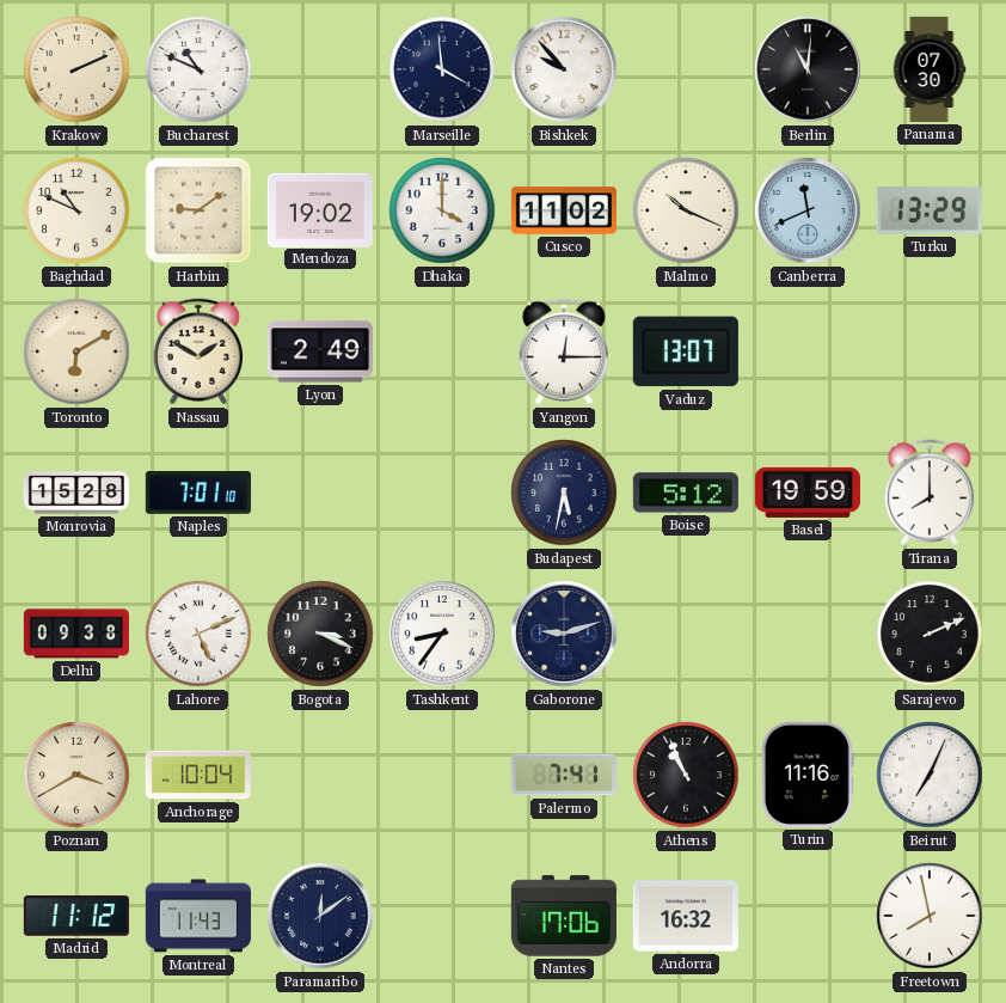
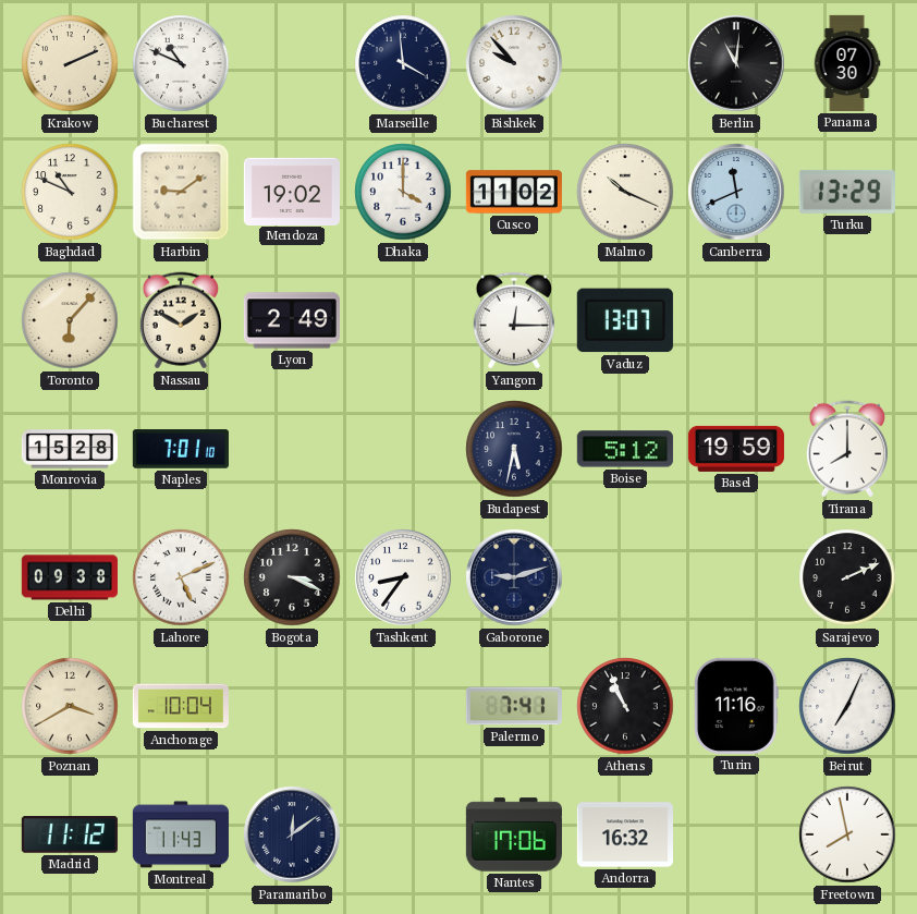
Toronto: 6:10 -> 6:07
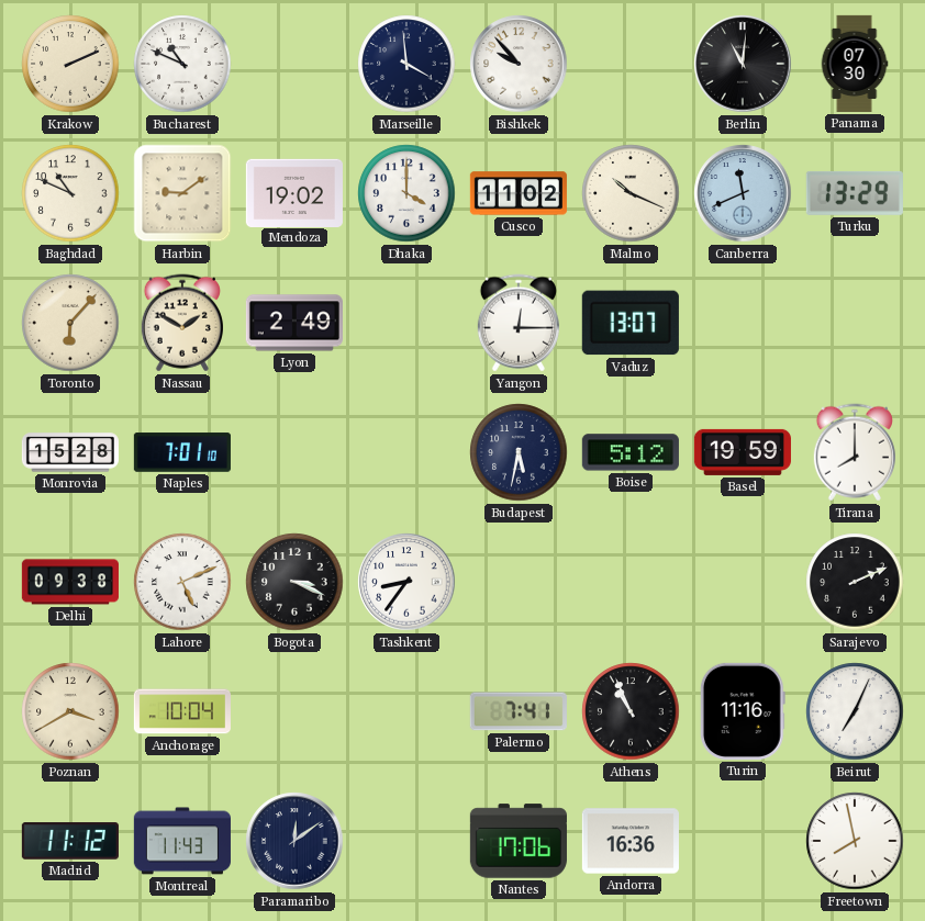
Gaborone: 9:12 -> none
Andorra: 16:32 -> 16:36
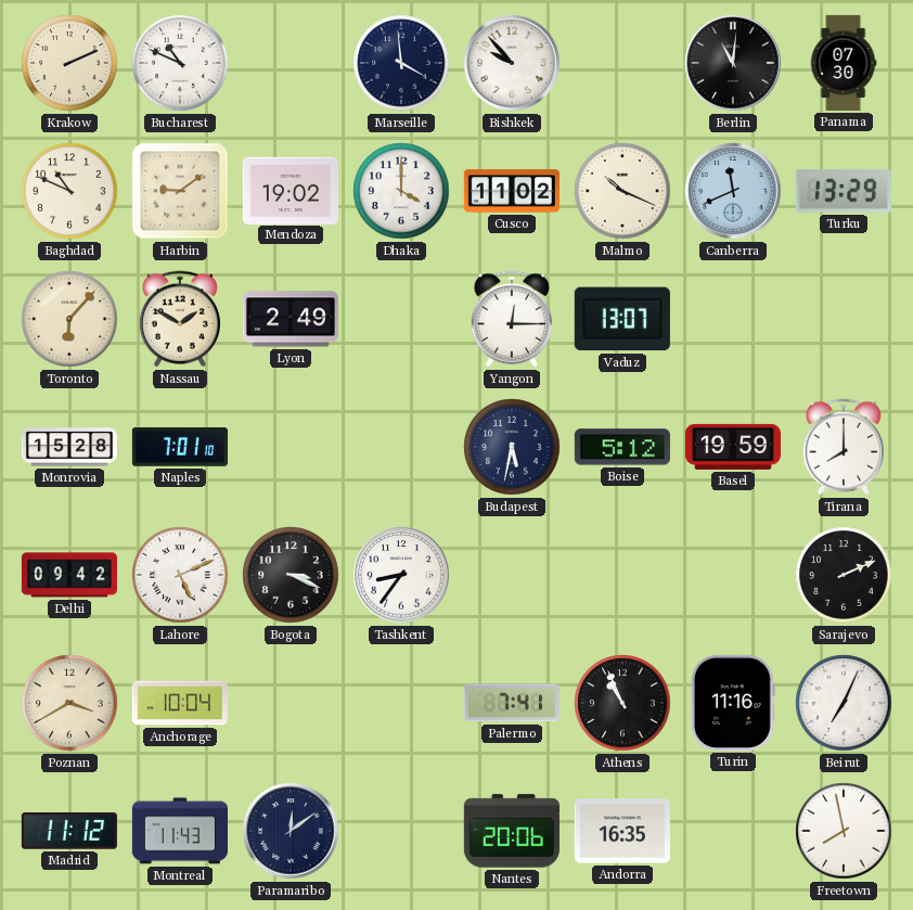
Delhi: 09:38 -> 09:42
Nantes: 17:06 -> 20:06
Andorra: 16:36 -> 16:35
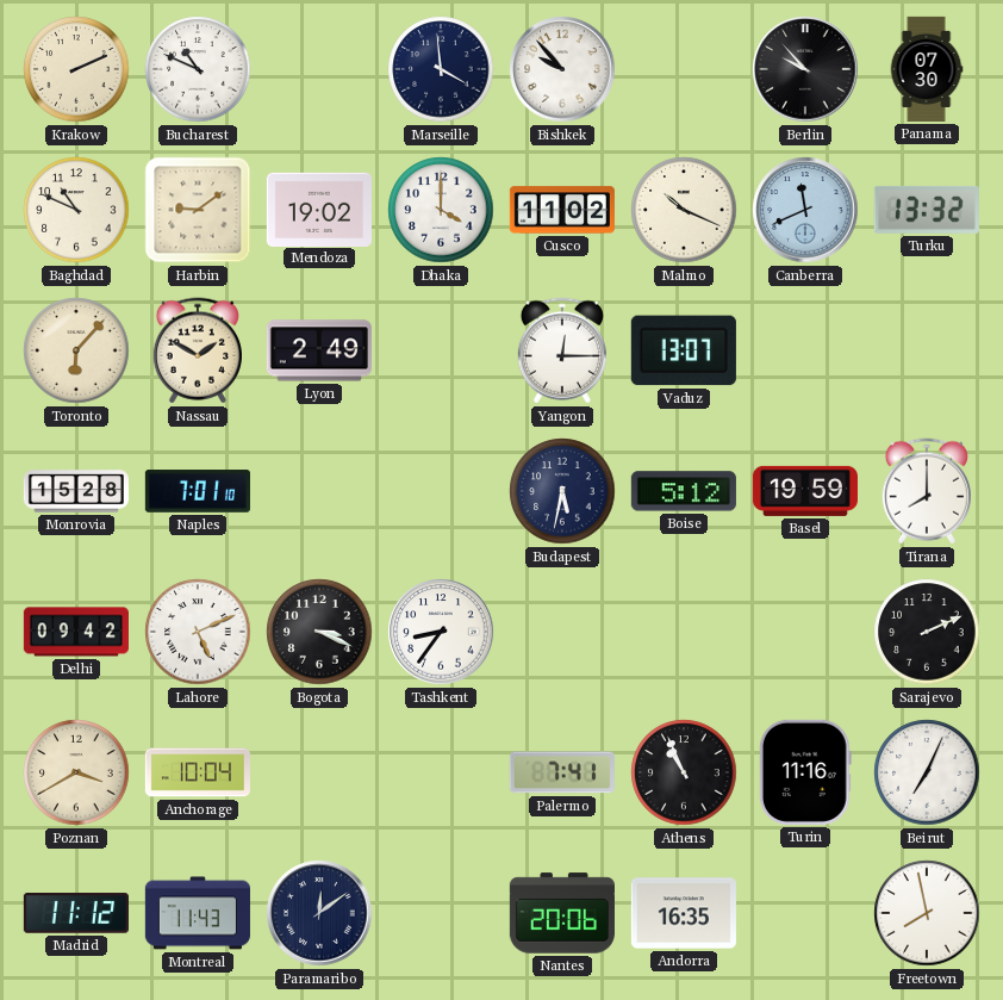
Berlin: 11:01 -> 9:53
Turku: 13:29 -> 13:32
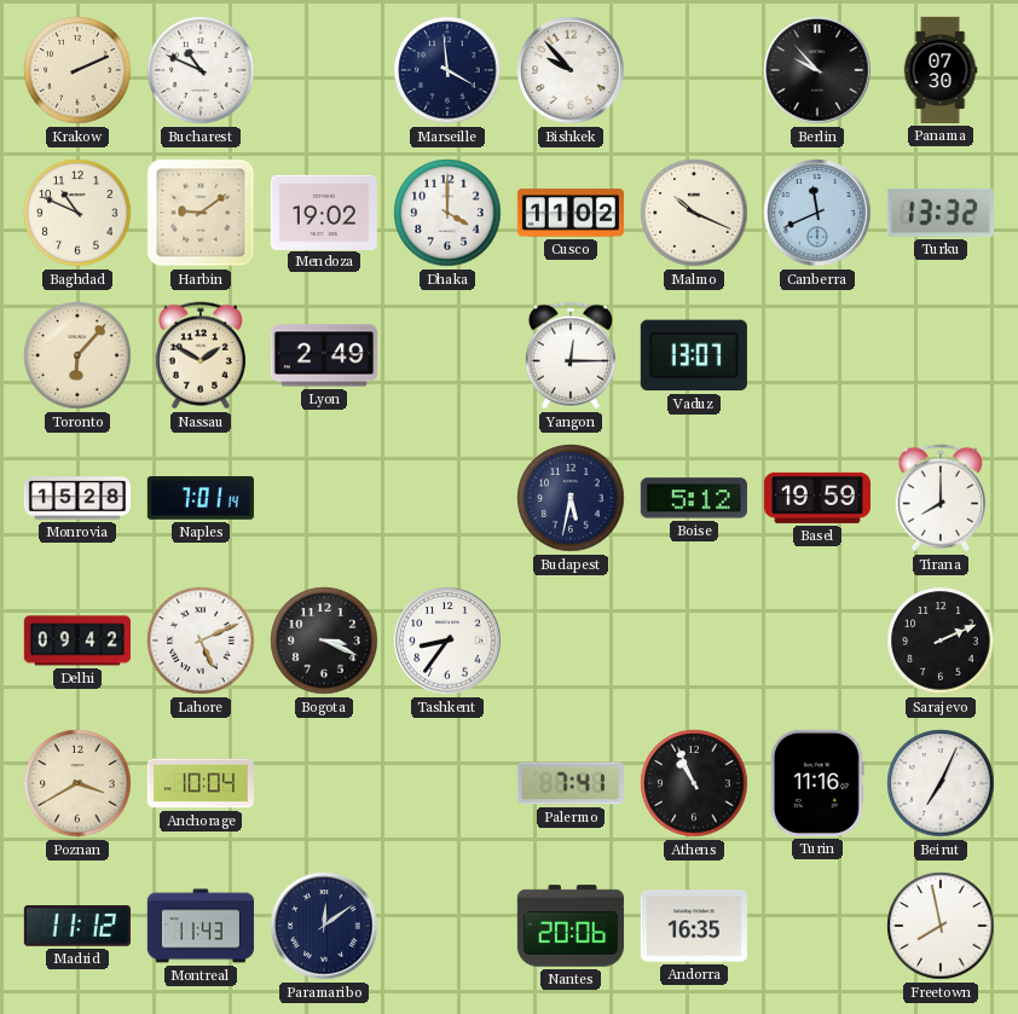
Naples: 7:01:10 -> 7:01:14
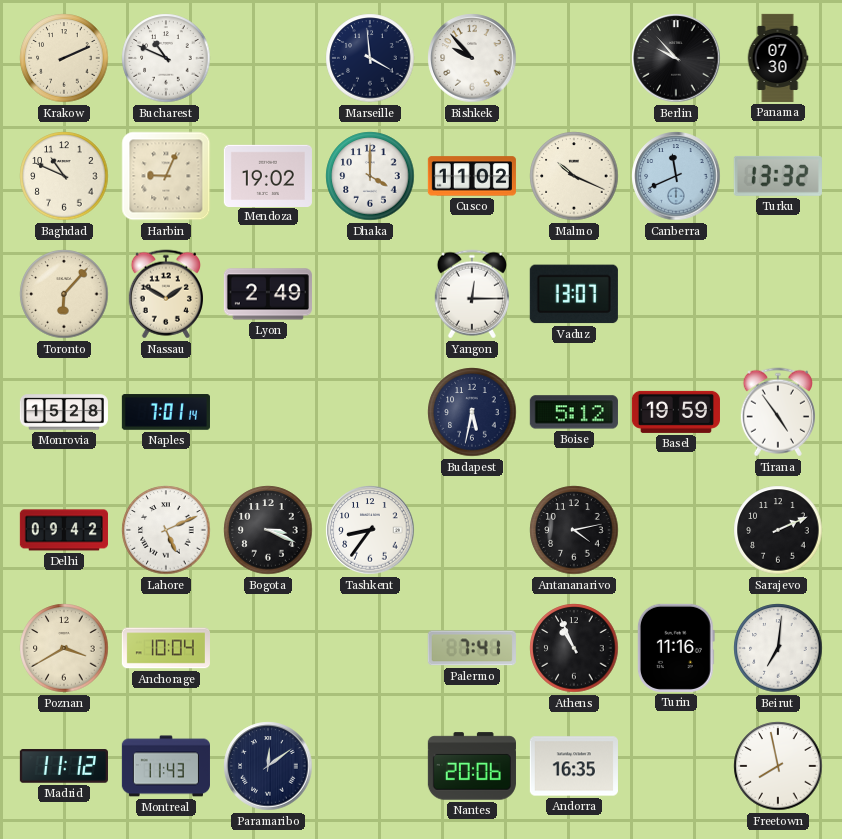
Harbin: 9:09 -> 9:04
Tirana: 8:00 -> 4:54
Antananarivo: none -> 4:13
Beirut: 7:04 -> 7:01
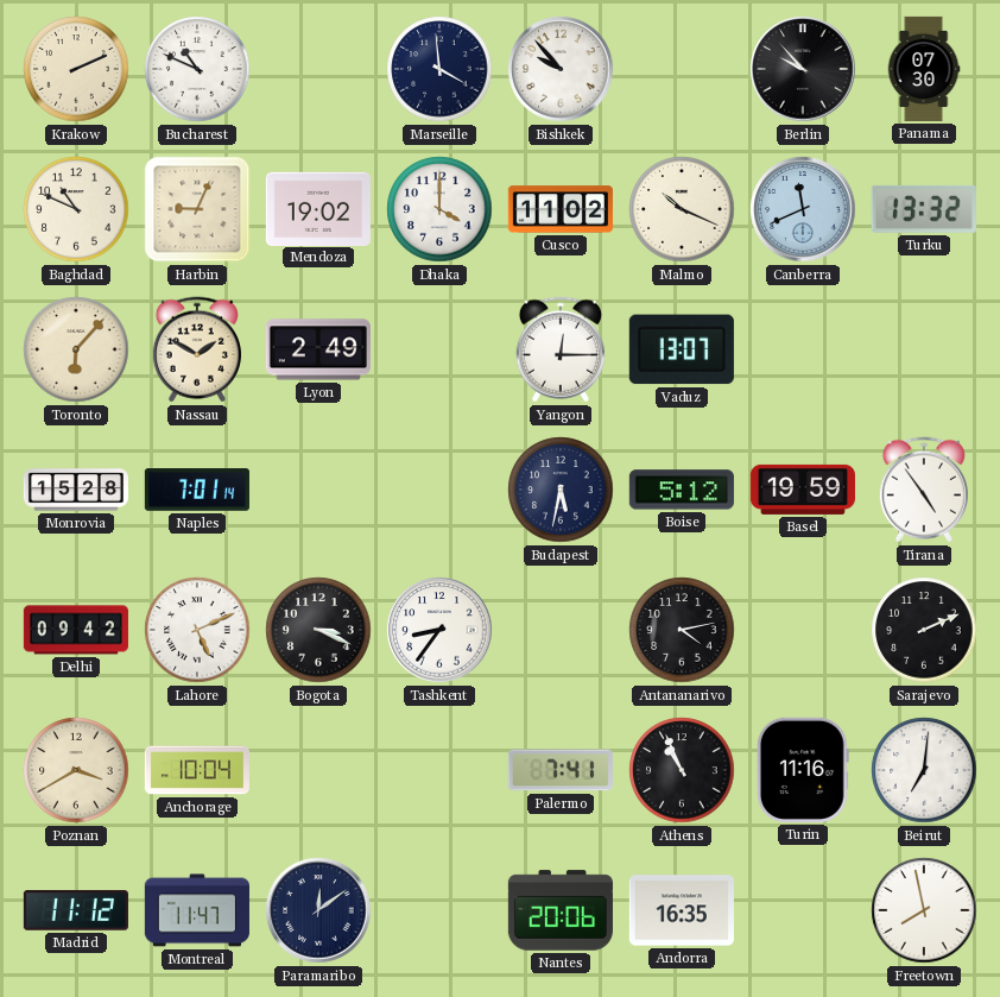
Montreal: 11:43 -> 11:47
